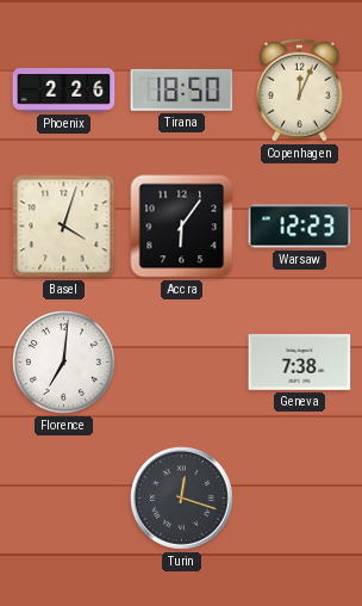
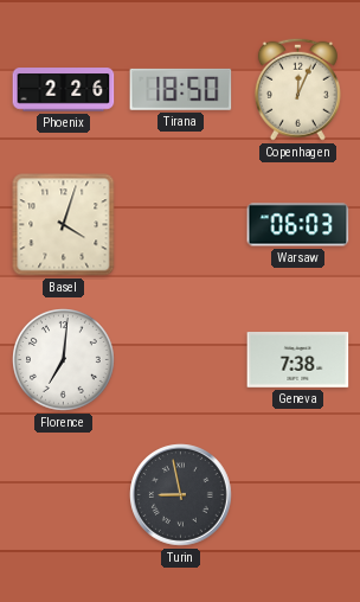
Accra: 6:06 -> none
Warsaw: 12:23 -> 06:03
Turin: 12:18 -> 8:58
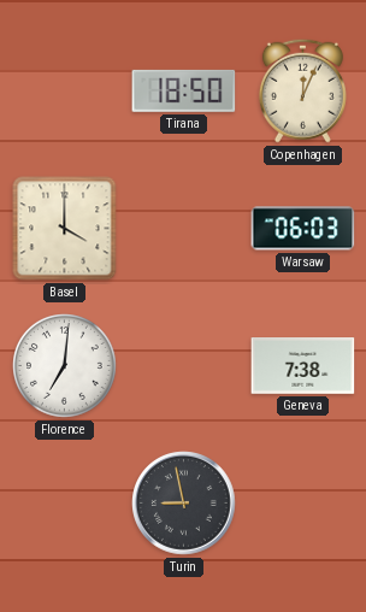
Phoenix: 2:26 -> none
Basel: 4:03 -> 4:00
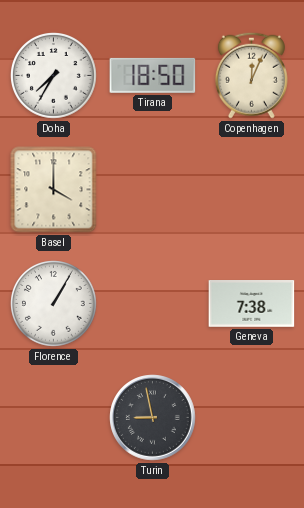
Doha: none -> 7:35
Warsaw: 06:03 -> none
Florence: 7:01 -> 1:05
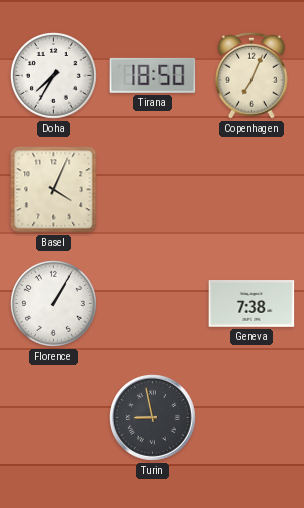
Copenhagen: 12:04 -> 7:04
Basel: 4:00 -> 4:04
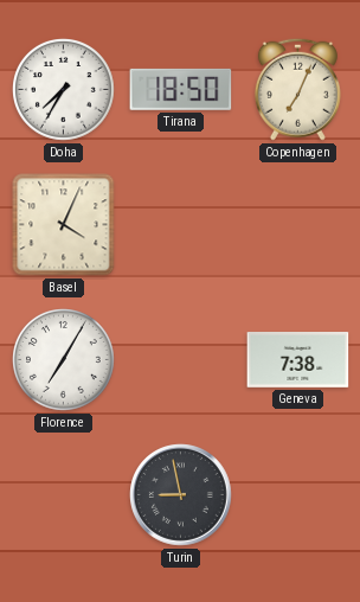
Florence: 1:05 -> 7:05
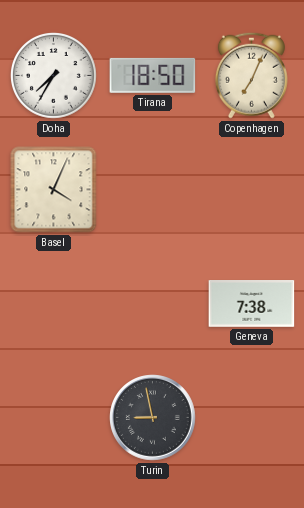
Florence: 7:05 -> none
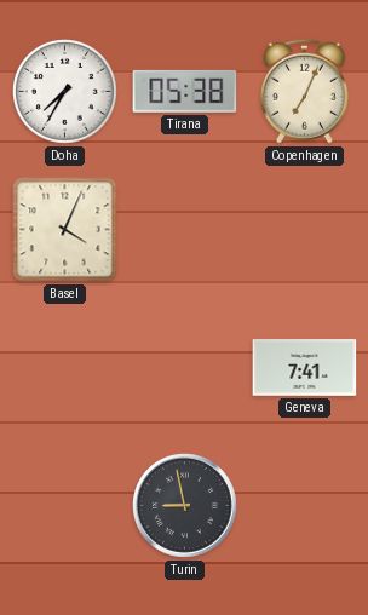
Tirana: 18:50 -> 05:38
Geneva: 7:38 -> 7:41
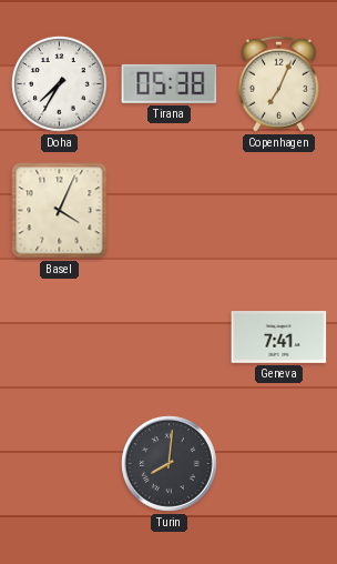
Turin: 8:58 -> 8:01
